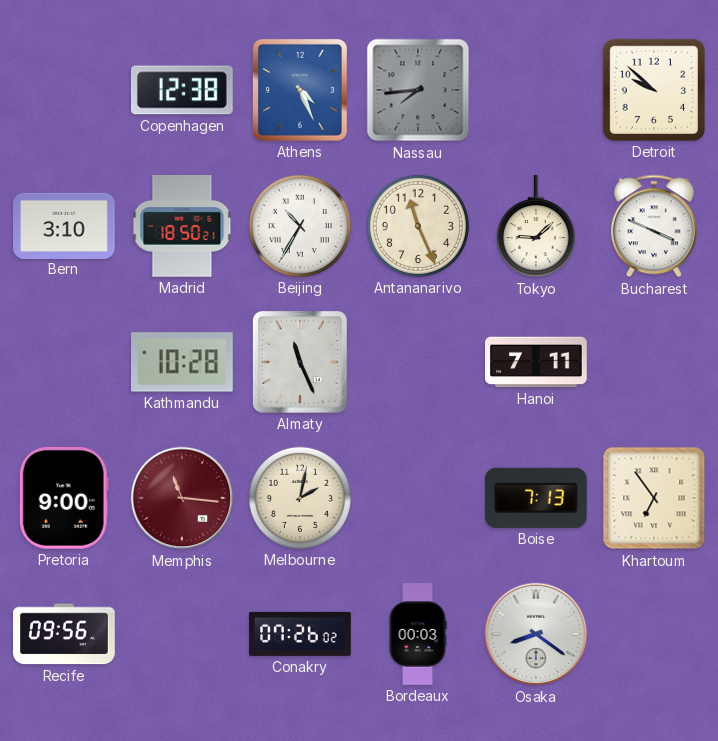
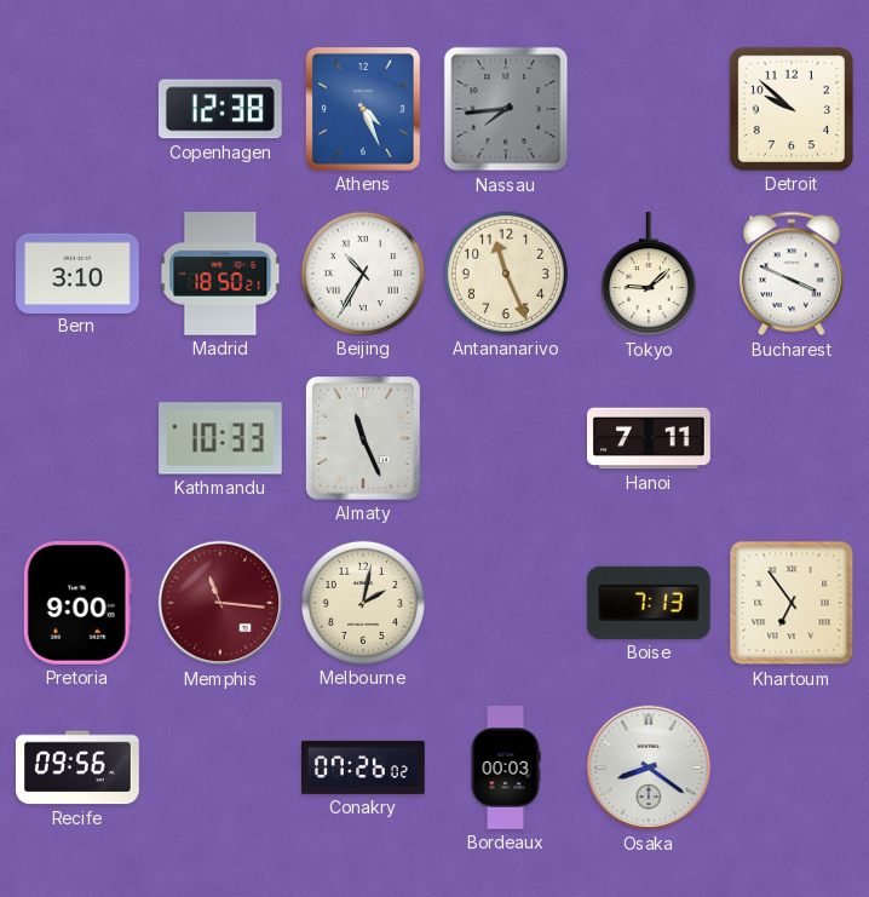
Kathmandu: 10:28 -> 10:33
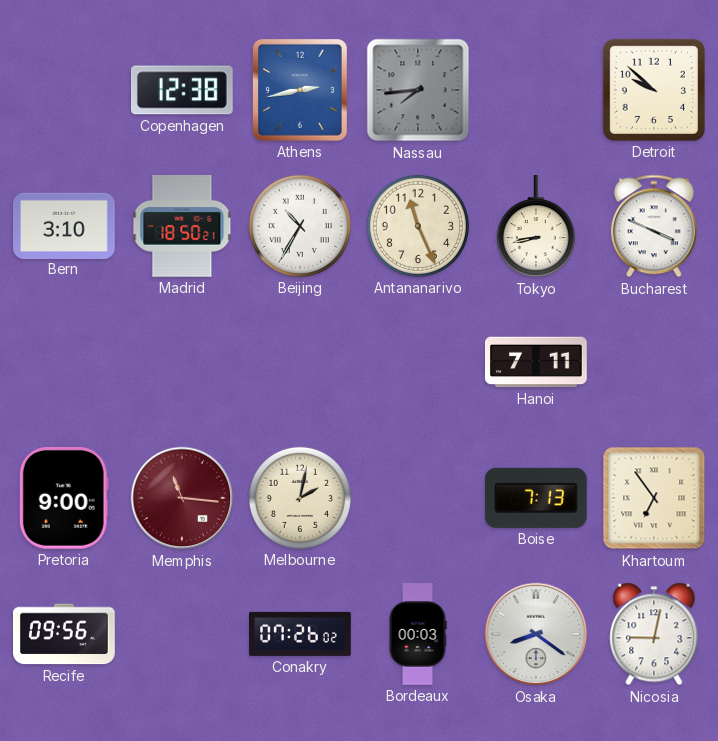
Athens: 4:26 -> 2:43
Tokyo: 9:08 -> 8:43
Kathmandu: 10:33 -> none
Almaty: 11:26 -> none
Nicosia: none -> 9:02
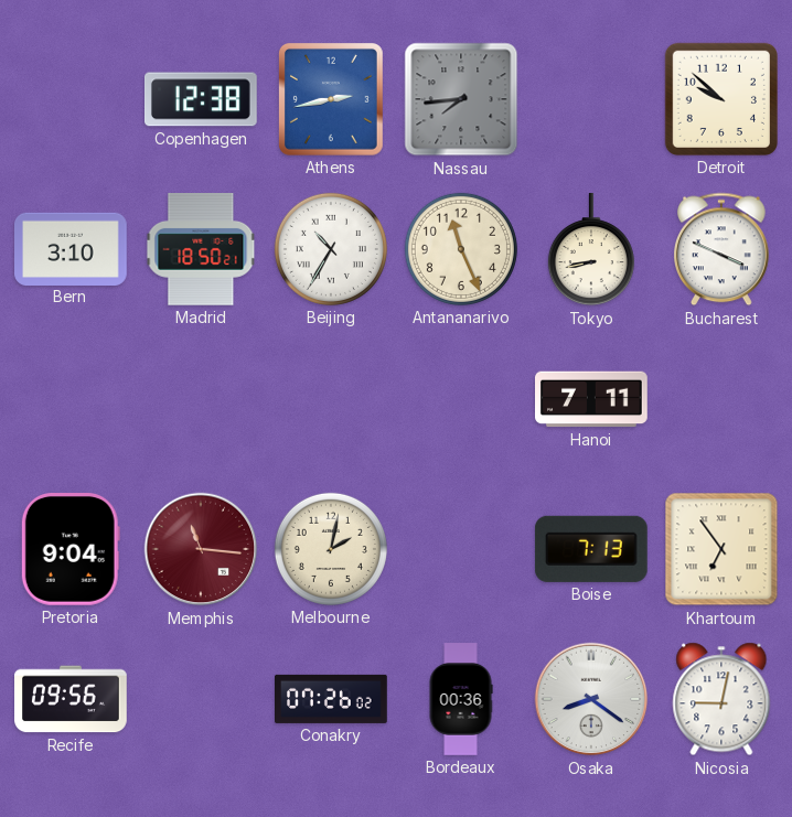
Pretoria: 9:00 -> 9:04
Bordeaux: 00:03 -> 00:36
